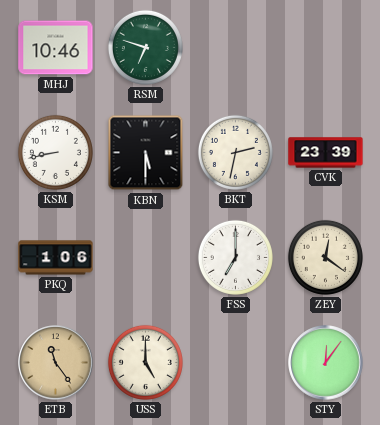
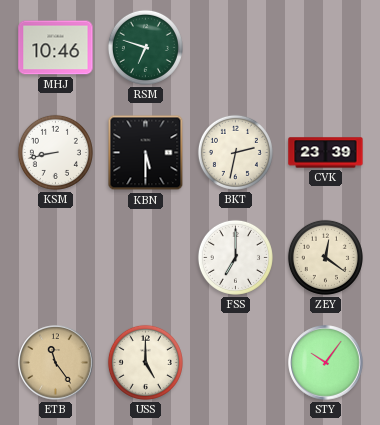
PKQ: 1:06 -> none
STY: 12:06 -> 10:06
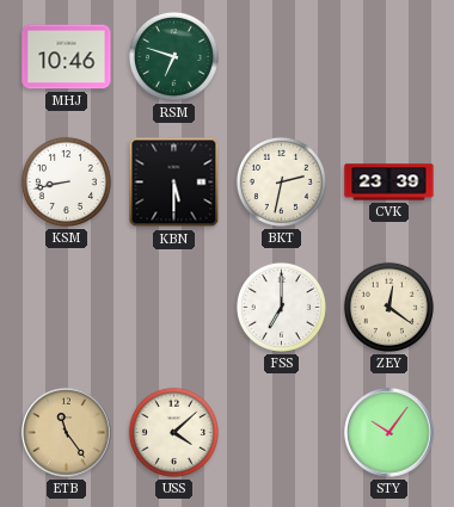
USS: 5:00 -> 4:08
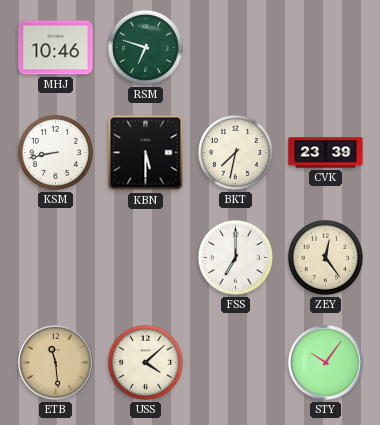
BKT: 2:32 -> 7:32
ZEY: 12:21 -> 12:24
ETB: 11:24 -> 11:29
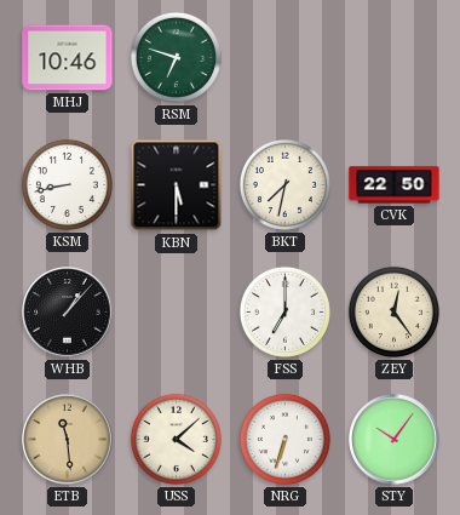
CVK: 23:39 -> 22:50
WHB: none -> 1:07
NRG: none -> 6:33
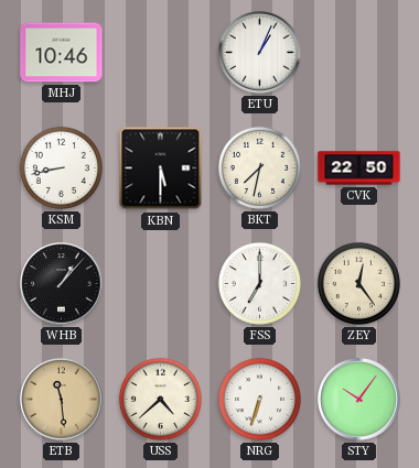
RSM: 6:48 -> none
ETU: none -> 1:04
USS: 4:08 -> 4:38
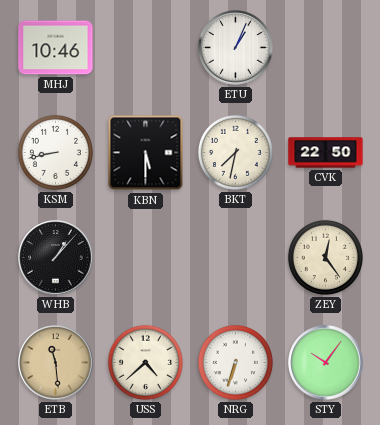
FSS: 7:00 -> none
